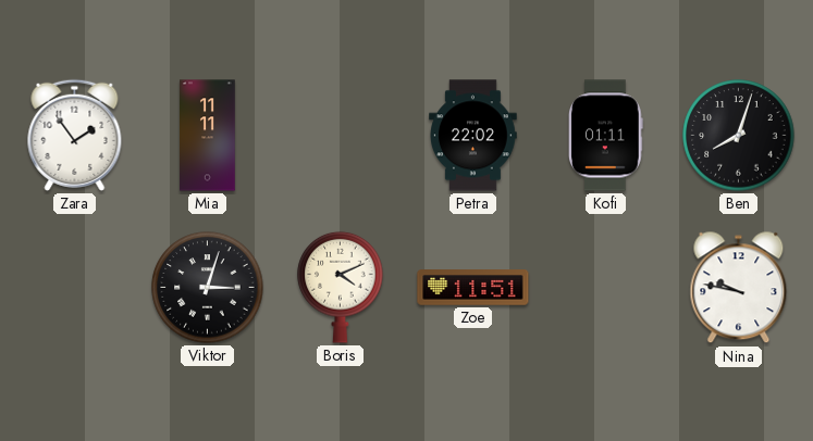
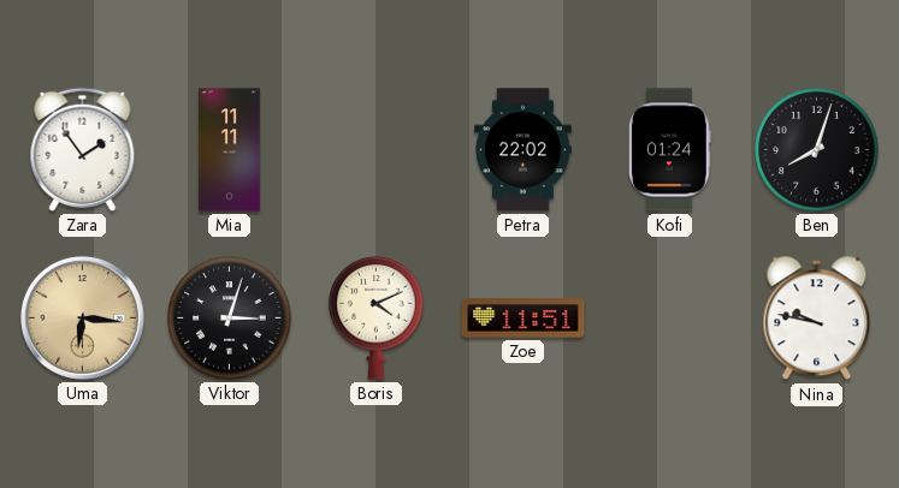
Kofi: 01:11 -> 01:24
Uma: none -> 6:16
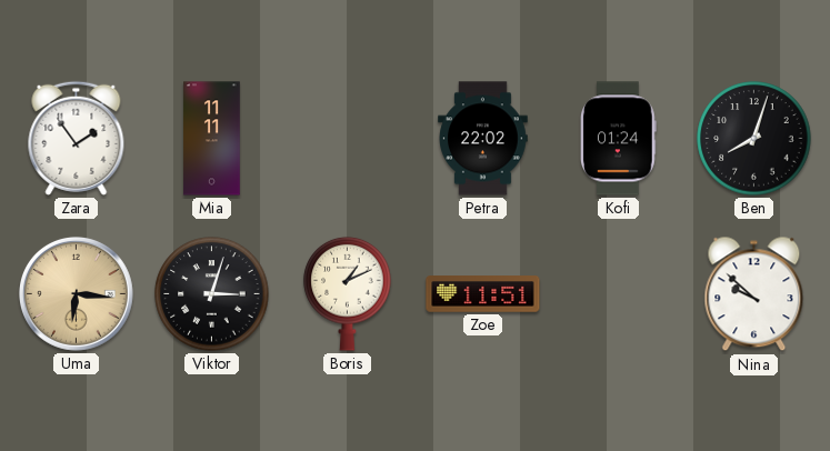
Boris: 4:11 -> 1:11
Nina: 9:47 -> 9:52
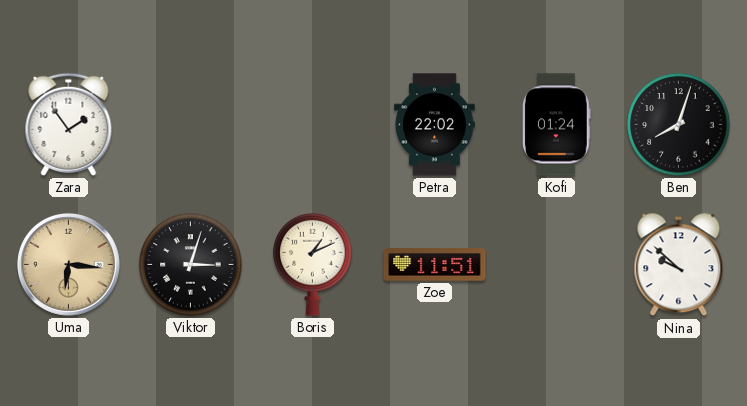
Mia: 11:11 -> none
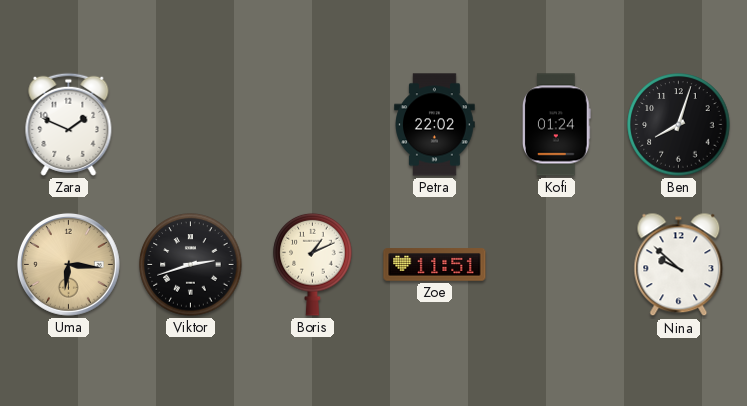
Zara: 1:54 -> 1:49
Viktor: 3:03 -> 2:42
